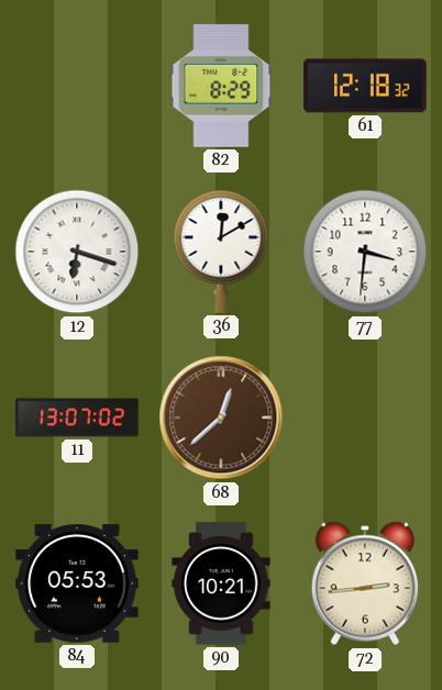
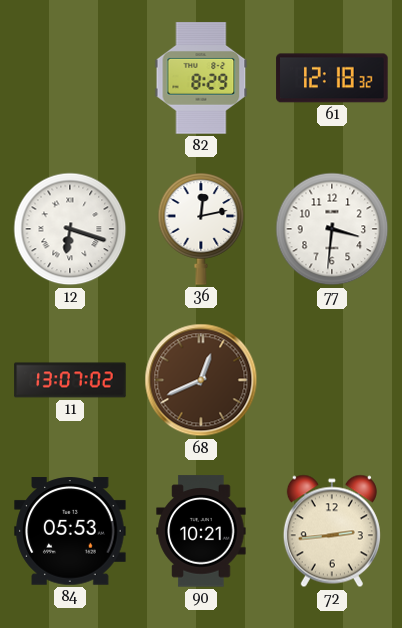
36: 12:10 -> 12:13
68: 12:38 -> 12:41
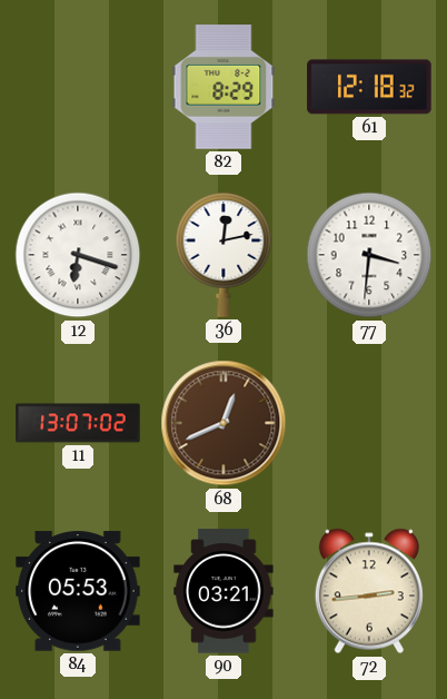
90: 10:21 -> 03:21
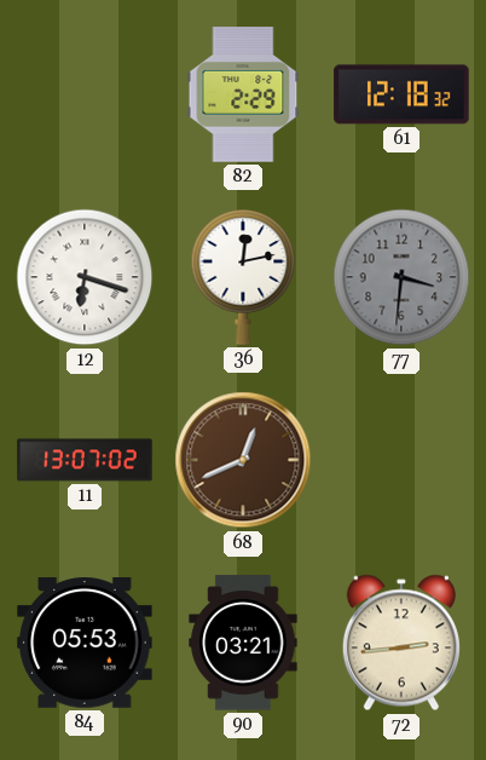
82: 8:29 -> 2:29
77 dial: white -> grey
